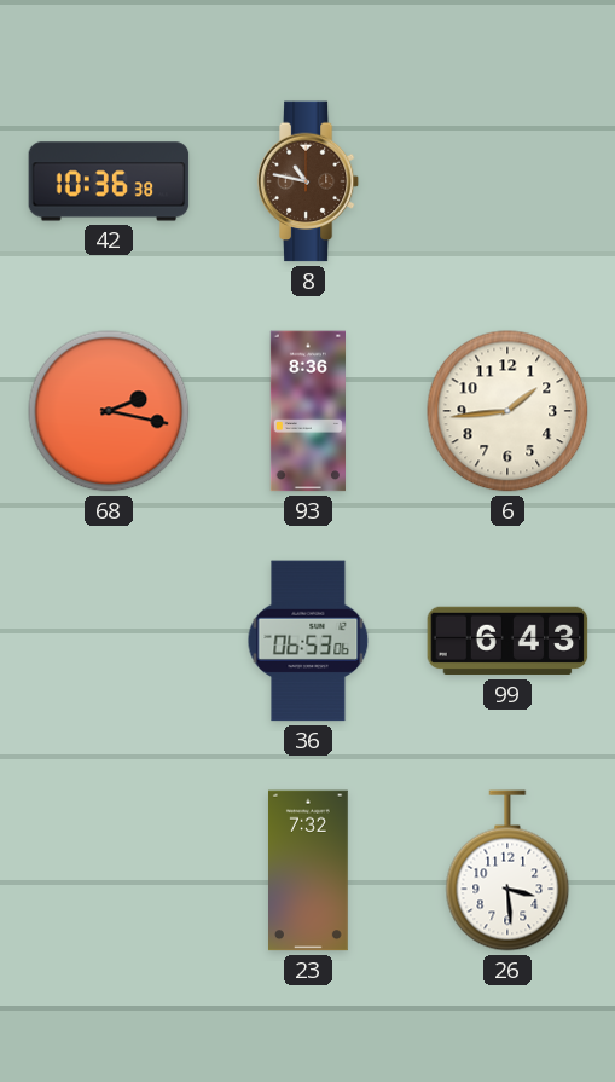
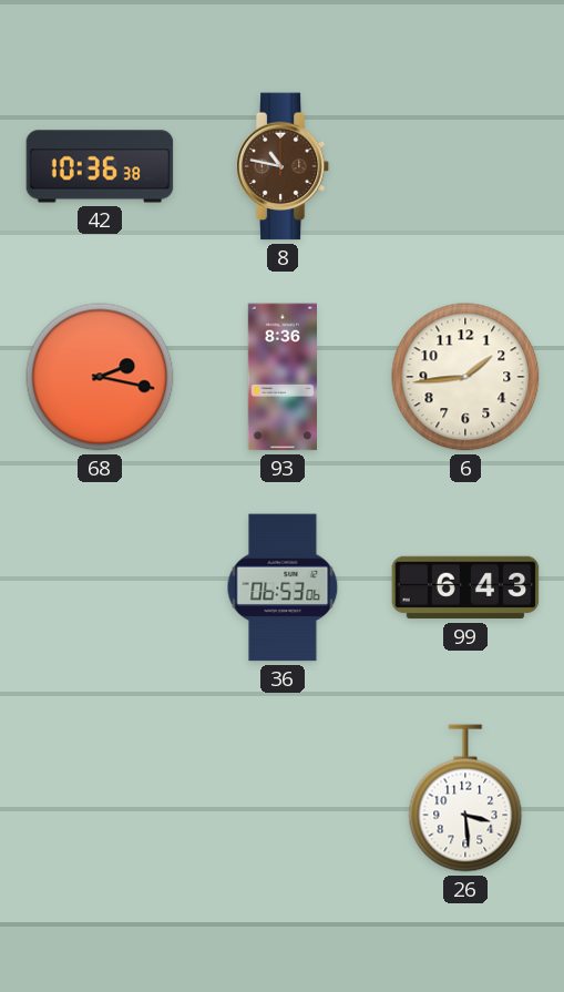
23: 7:32 -> none
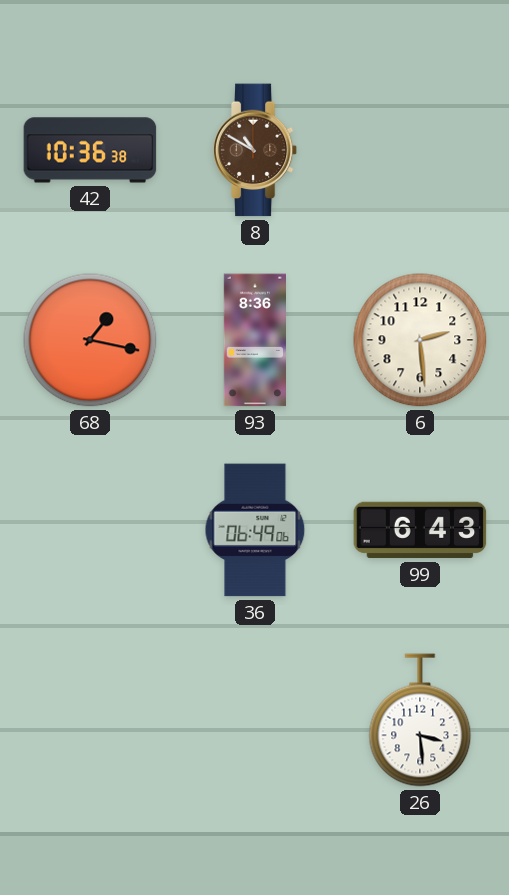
8: 10:47 -> 10:50
68: 2:17 -> 1:17
6: 1:44 -> 2:29
36: 06:53 -> 06:49
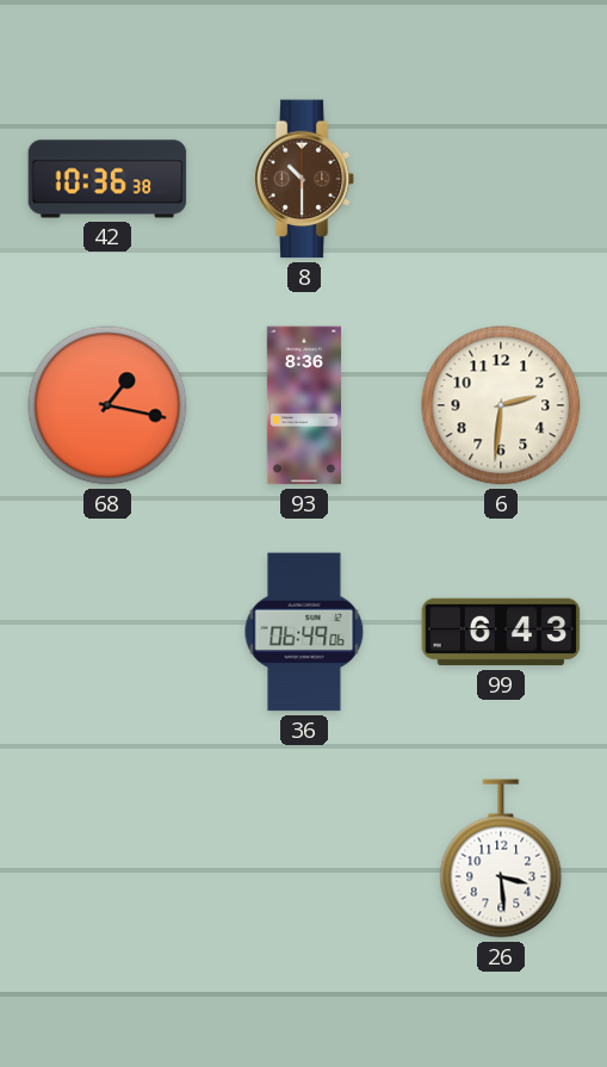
8: 10:50 -> 10:30
6: 2:29 -> 2:31
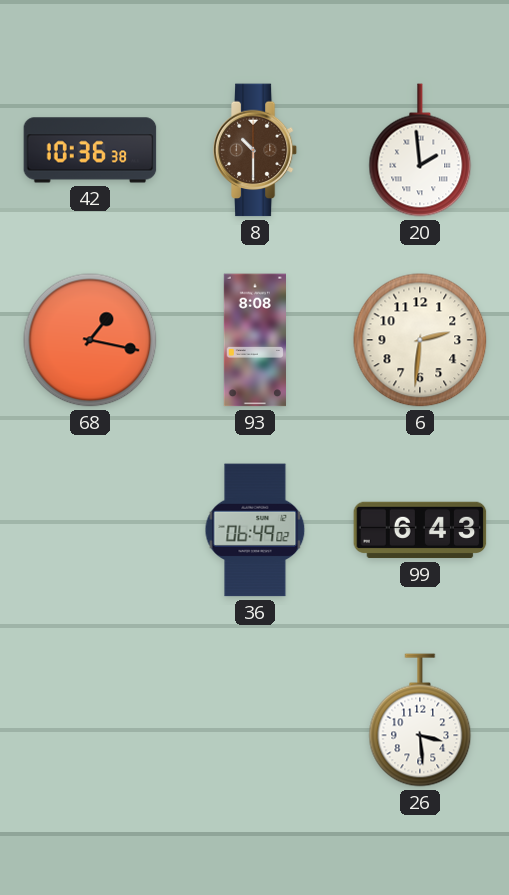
20: none -> 1:59
93: 8:36 -> 8:08
36: 06:49:06 -> 06:49:02
